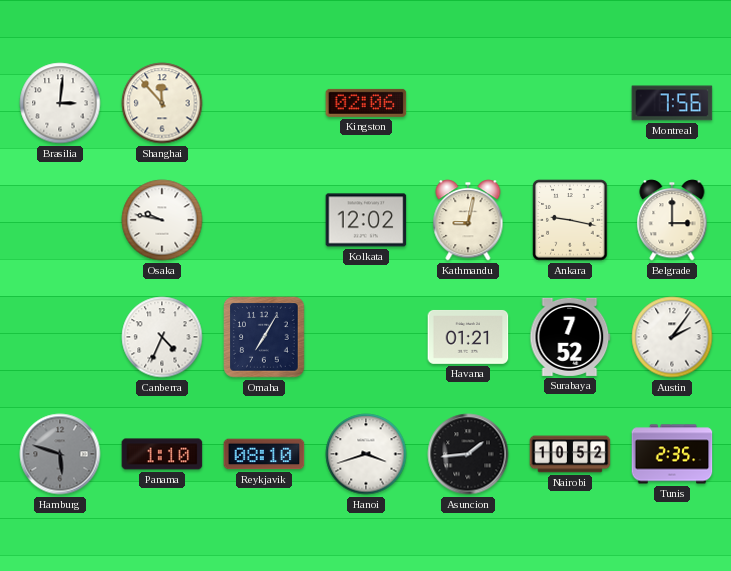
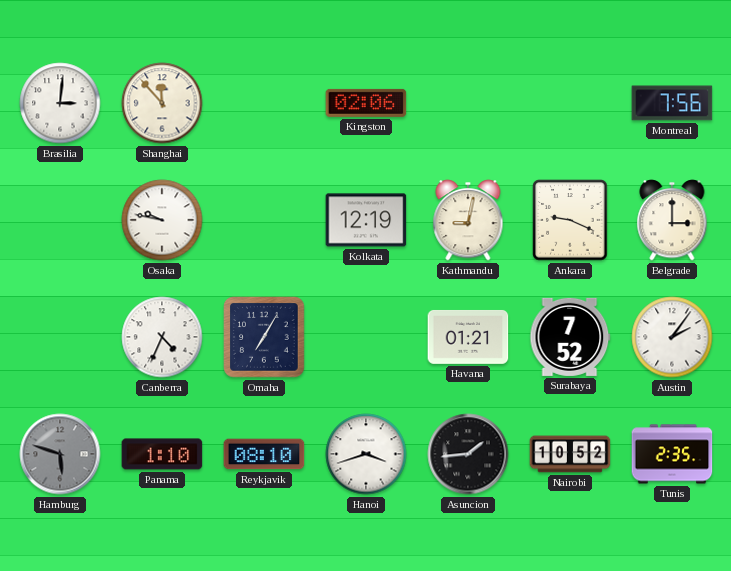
Kolkata: 12:02 -> 12:19
Ankara: 9:17 -> 9:19
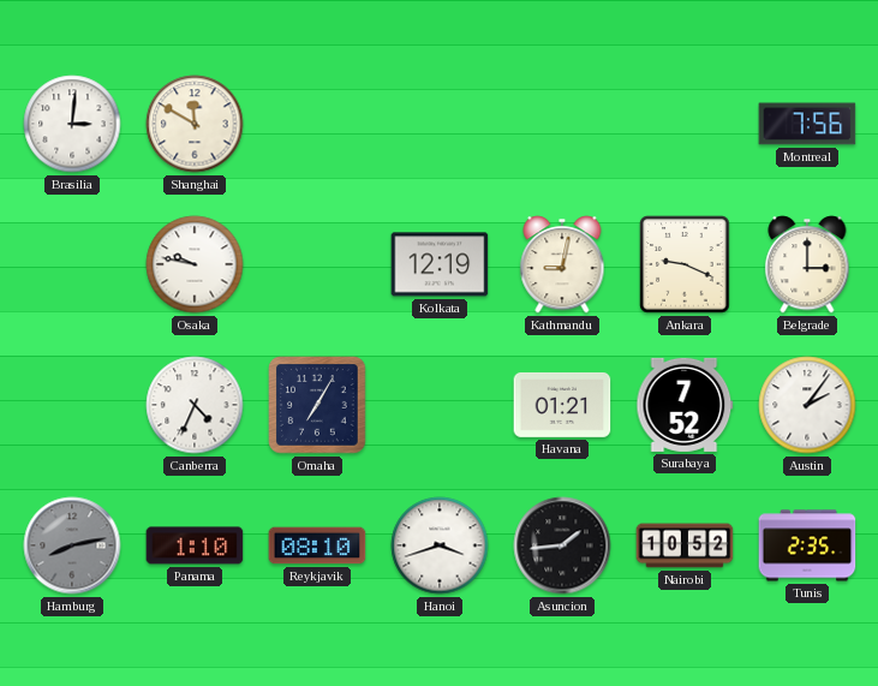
Shanghai: 11:53 -> 11:50
Kingston: 02:06 -> none
Hamburg: 5:48 -> 8:13
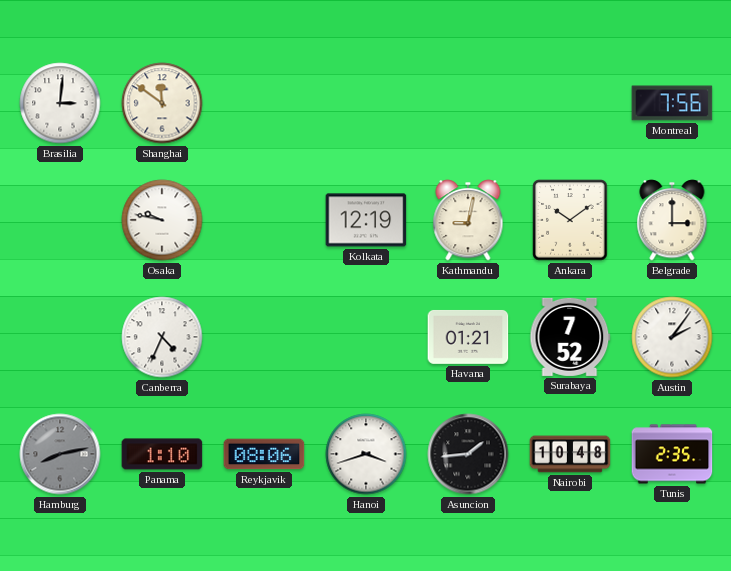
Shanghai: 11:50 -> 11:51
Ankara: 9:19 -> 10:09
Omaha: 7:05 -> none
Reykjavik: 08:10 -> 08:06
Nairobi: 10:52 -> 10:48
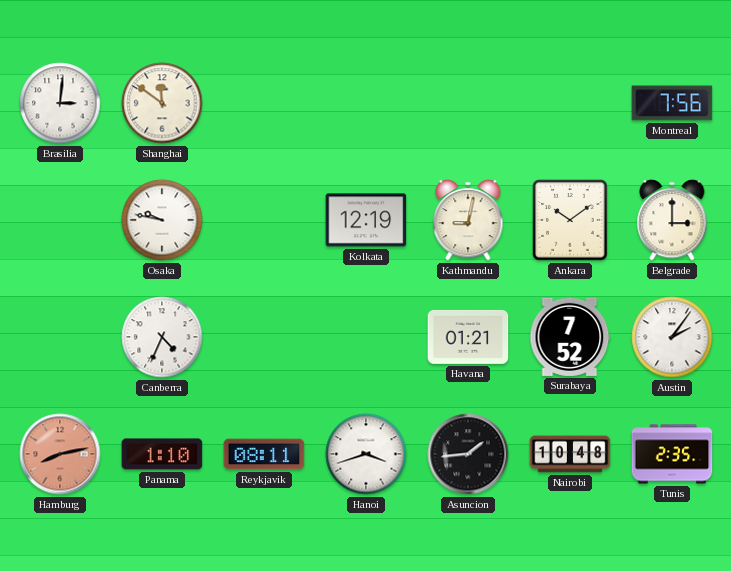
Hamburg dial: grey -> salmon
Reykjavik: 08:06 -> 08:11
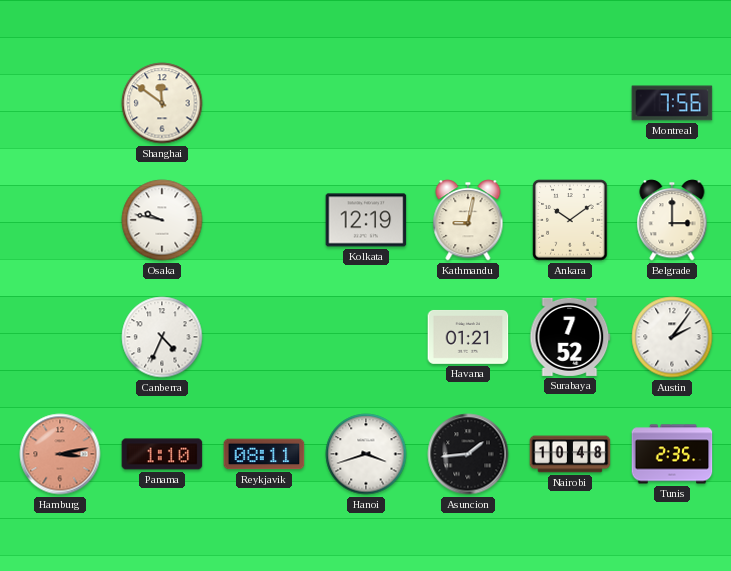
Brasilia: 3:01 -> none
Hamburg: 8:13 -> 3:13
